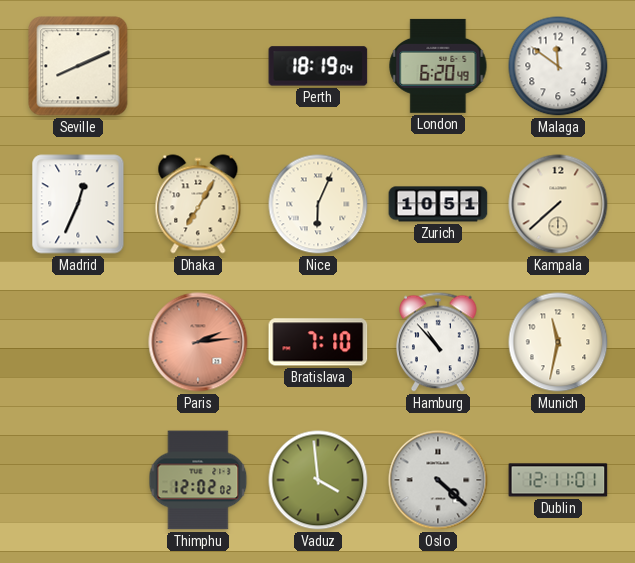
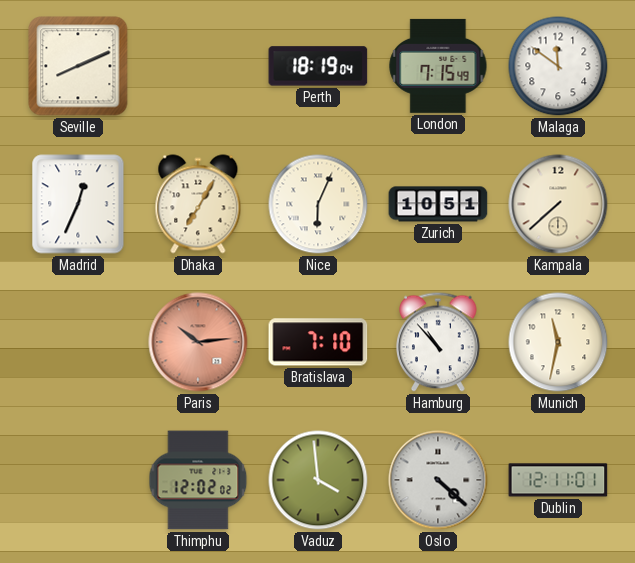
London: 6:20 -> 7:15
Paris: 2:14 -> 10:14
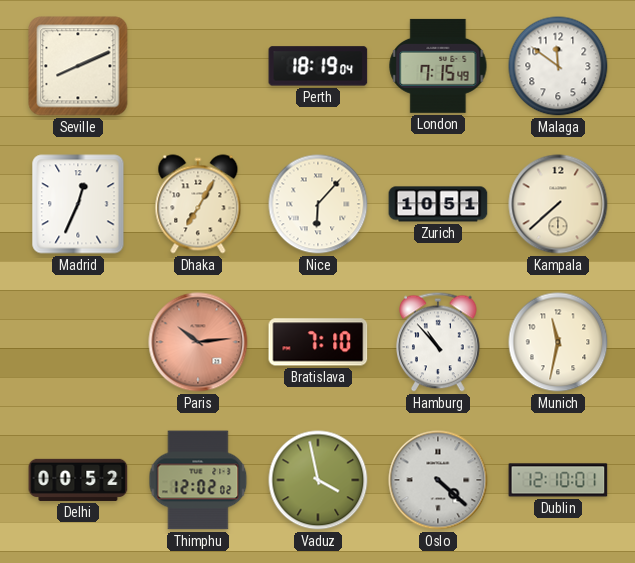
Nice: 6:04 -> 6:07
Delhi: none -> 00:52
Vaduz: 3:59 -> 3:58
Dublin: 12:11 -> 12:10
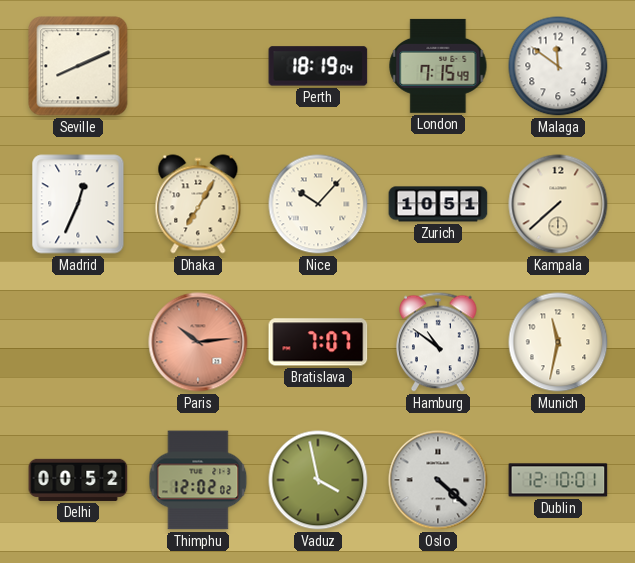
Nice: 6:07 -> 10:07
Bratislava: 7:10 -> 7:07
Hamburg: 10:53 -> 10:51
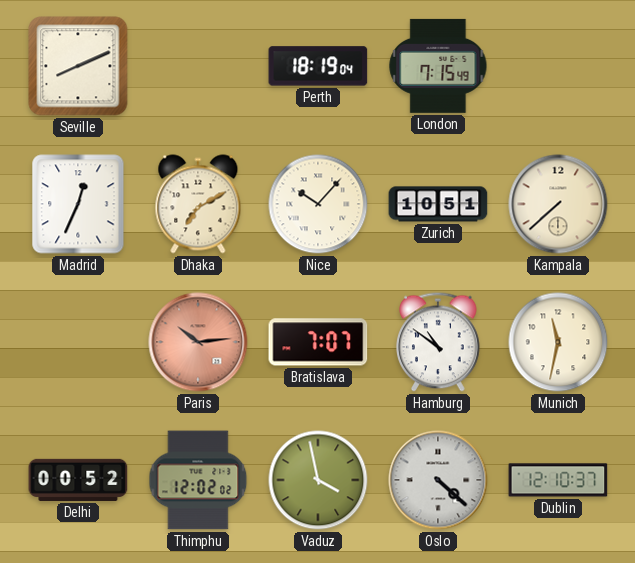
Malaga: 11:51 -> none
Dhaka: 7:05 -> 7:10
Dublin: 12:10:01 -> 12:10:37
